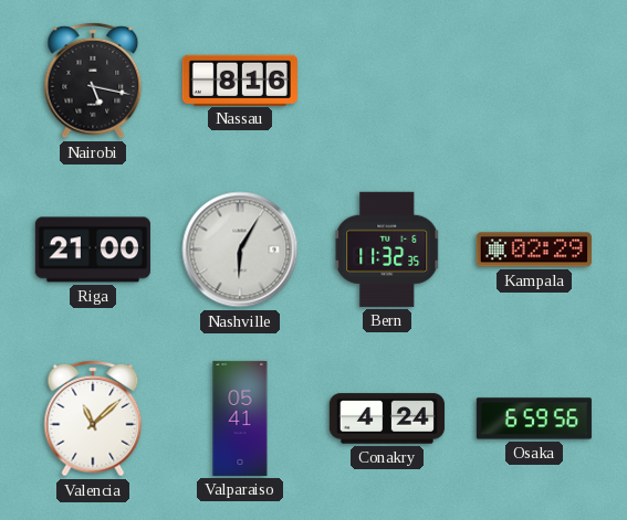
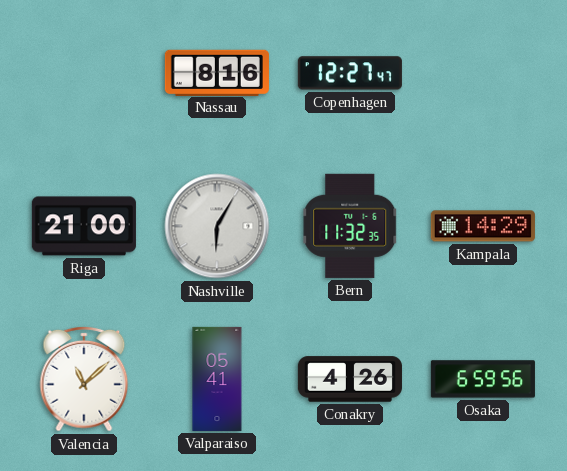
Nairobi: 5:17 -> none
Copenhagen: none -> 12:27
Kampala: 02:29 -> 14:29
Conakry: 4:24 -> 4:26
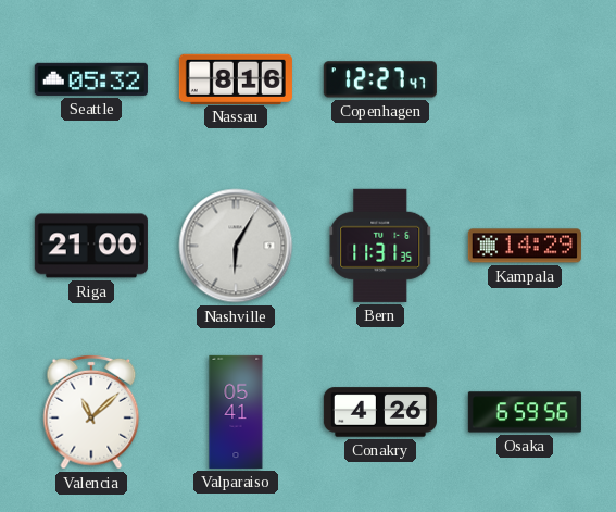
Seattle: none -> 05:32
Bern: 11:32 -> 11:31
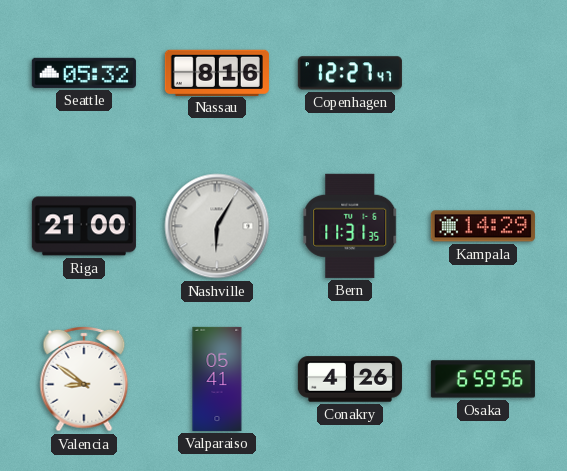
Valencia: 11:08 -> 8:51
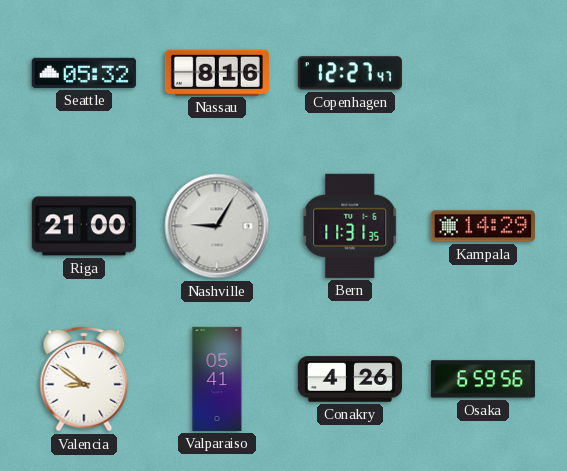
Nashville: 6:05 -> 9:05
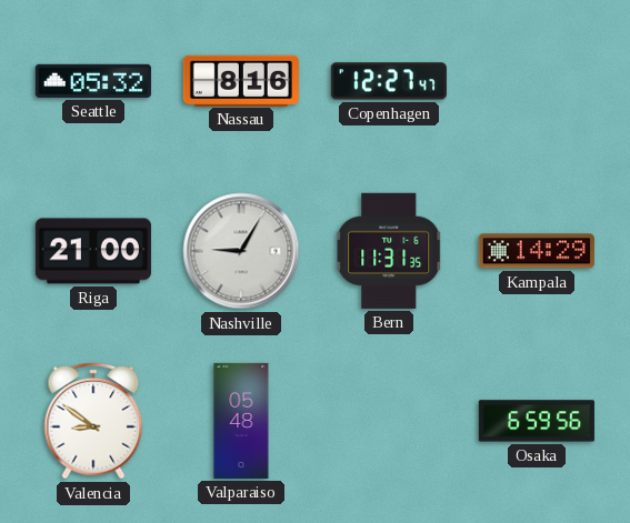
Valparaiso: 05:41 -> 05:48
Conakry: 4:26 -> none
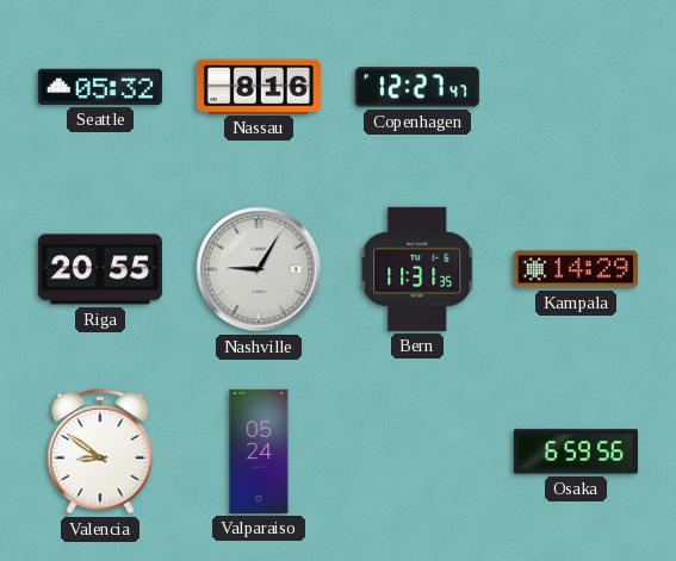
Riga: 21:00 -> 20:55
Valparaiso: 05:48 -> 05:24
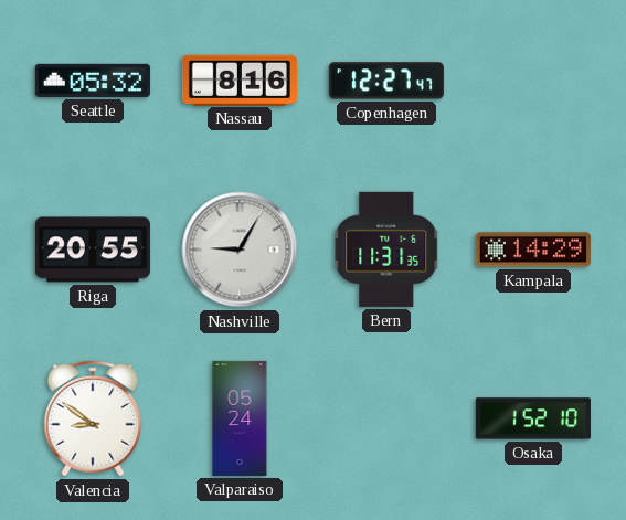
Osaka: 6:59 -> 1:52
